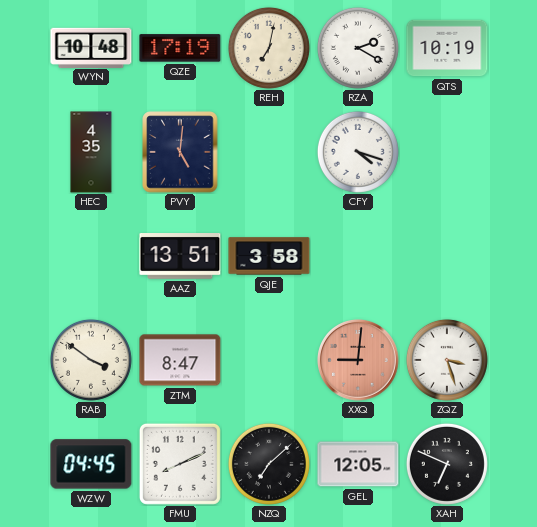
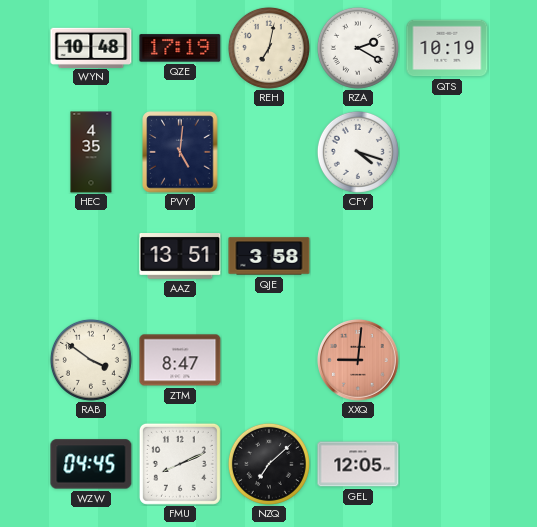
ZQZ: 3:27 -> none
XAH: 6:49 -> none
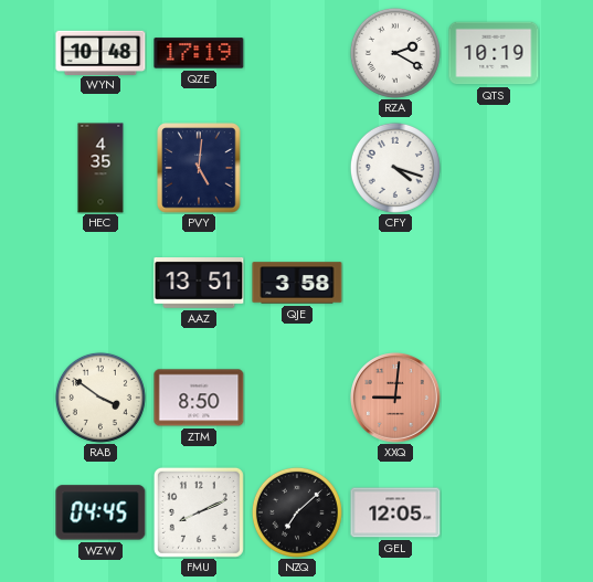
REH: 7:02 -> none
ZTM: 8:47 -> 8:50
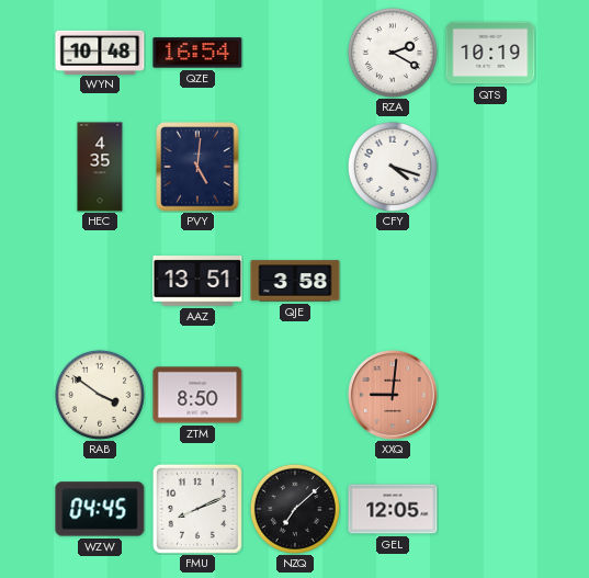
QZE: 17:19 -> 16:54
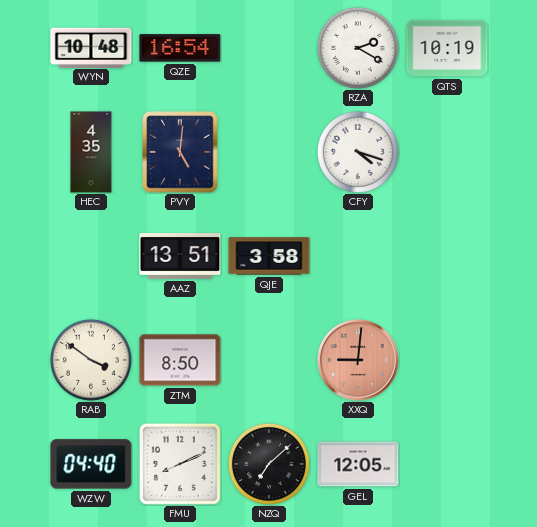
WZW: 04:45 -> 04:40
